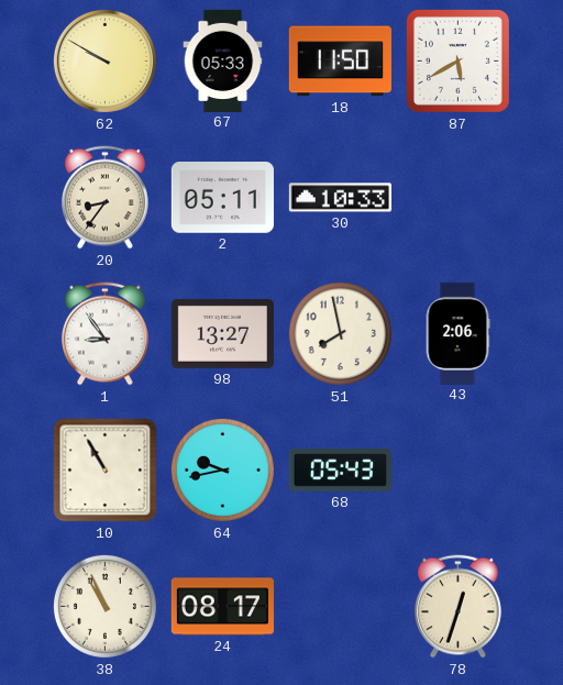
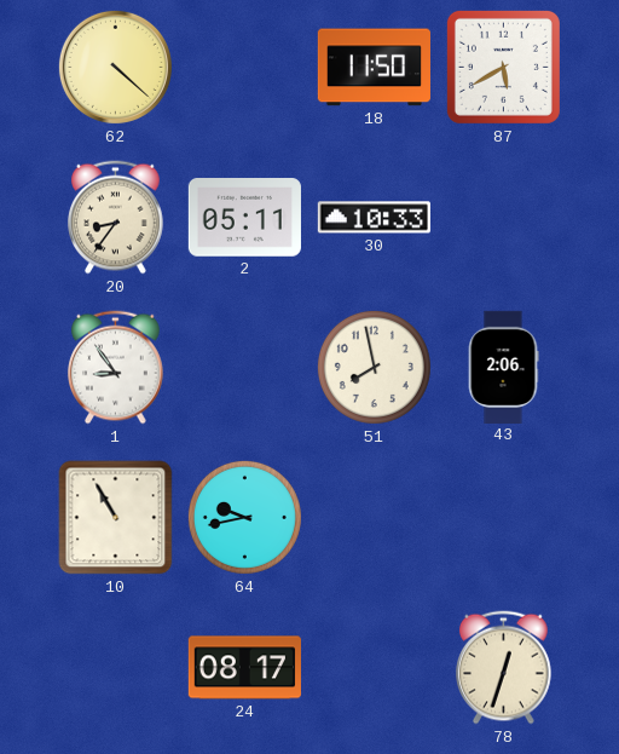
62: 9:50 -> 4:22
67: 05:33 -> none
98: 13:27 -> none
68: 05:43 -> none
38: 10:56 -> none
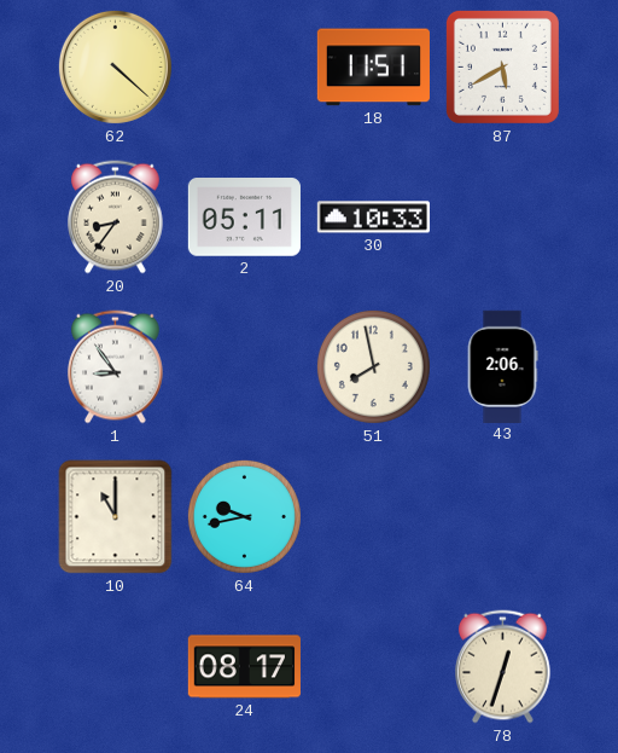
18: 11:50 -> 11:51
10: 10:55 -> 11:00
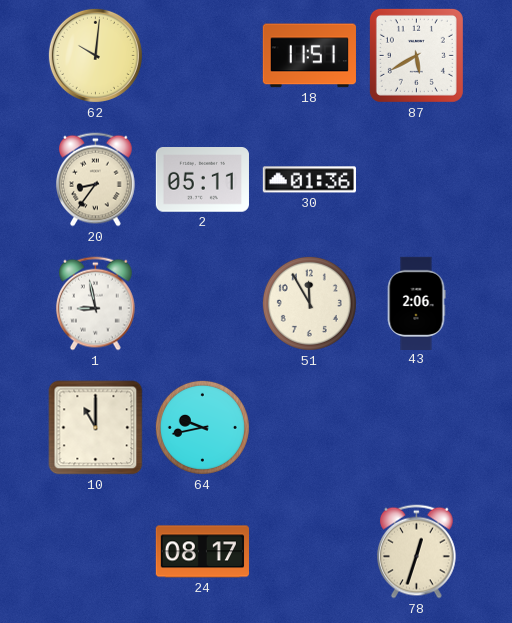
62: 4:22 -> 10:01
30: 10:33 -> 01:36
1: 8:54 -> 8:58
51: 7:58 -> 11:55
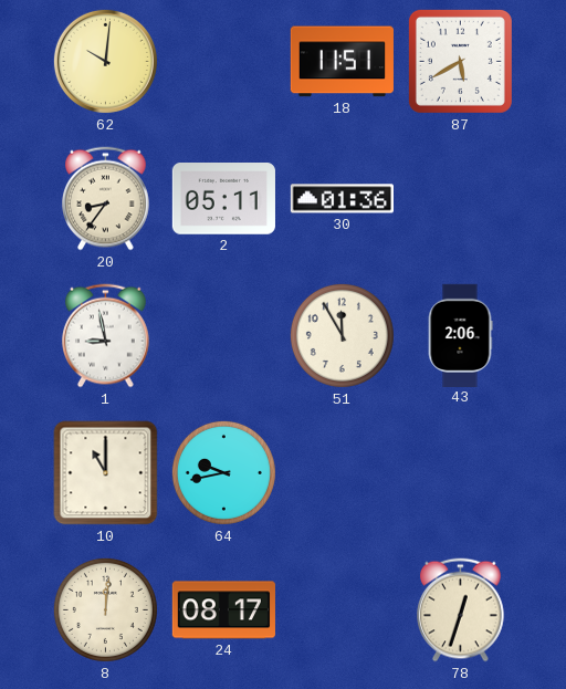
8: none -> 12:01
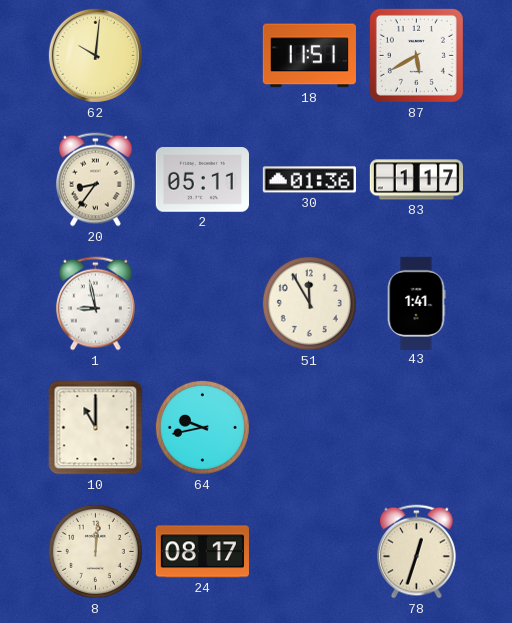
83: none -> 1:17
43: 2:06 -> 1:41
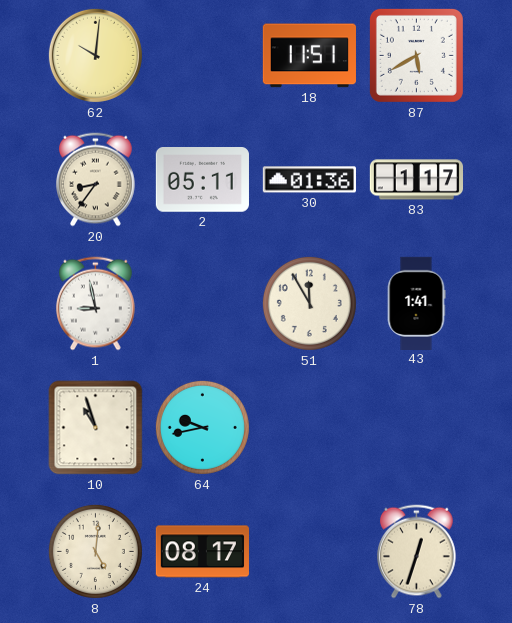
10: 11:00 -> 10:57
8: 12:01 -> 5:01
